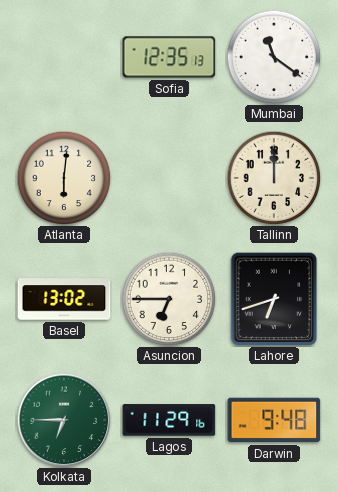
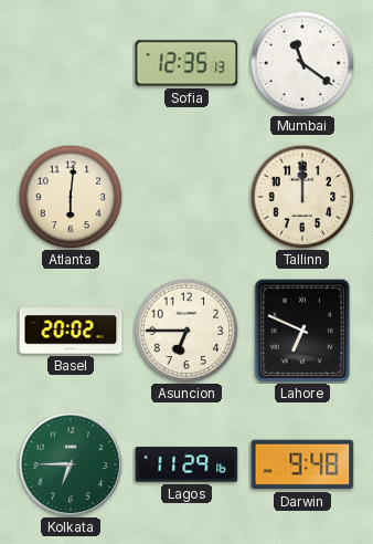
Basel: 13:02 -> 20:02
Lahore: 6:42 -> 6:49
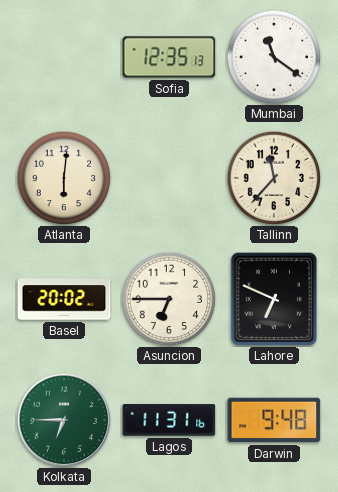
Tallinn: 12:00 -> 11:37
Lagos: 11:29 -> 11:31
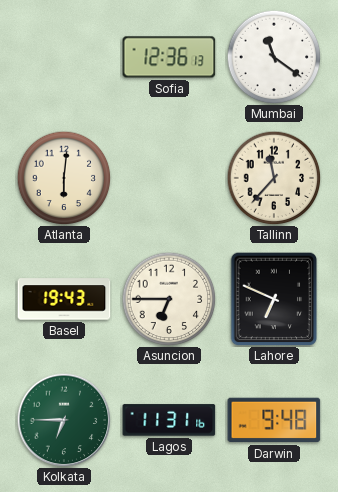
Sofia: 12:35 -> 12:36
Basel: 20:02 -> 19:43
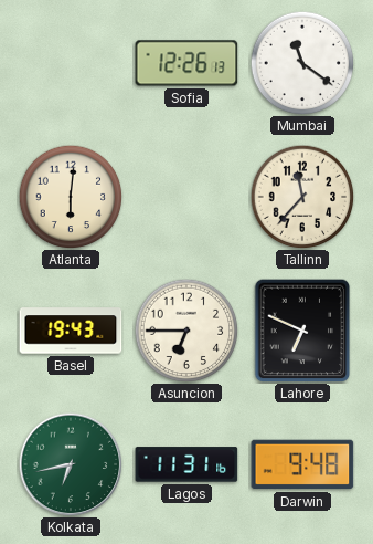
Sofia: 12:36 -> 12:26
Kolkata: 6:45 -> 6:43
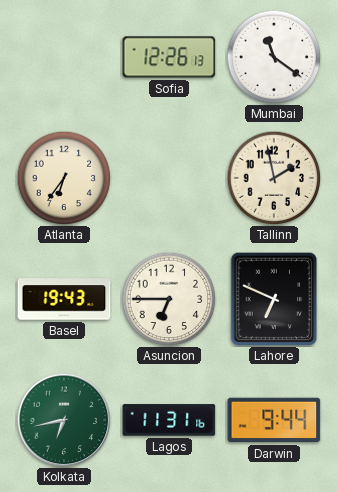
Atlanta: 6:01 -> 6:36
Tallinn: 11:37 -> 1:58
Darwin: 9:48 -> 9:44
